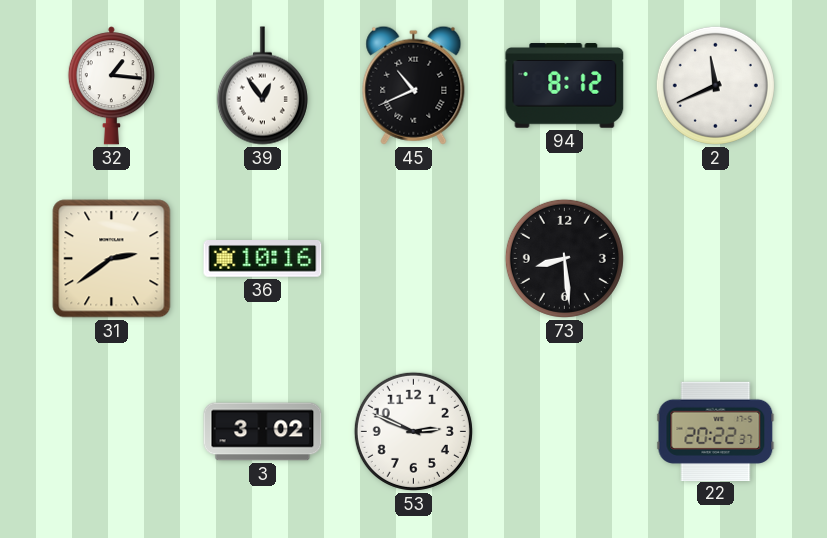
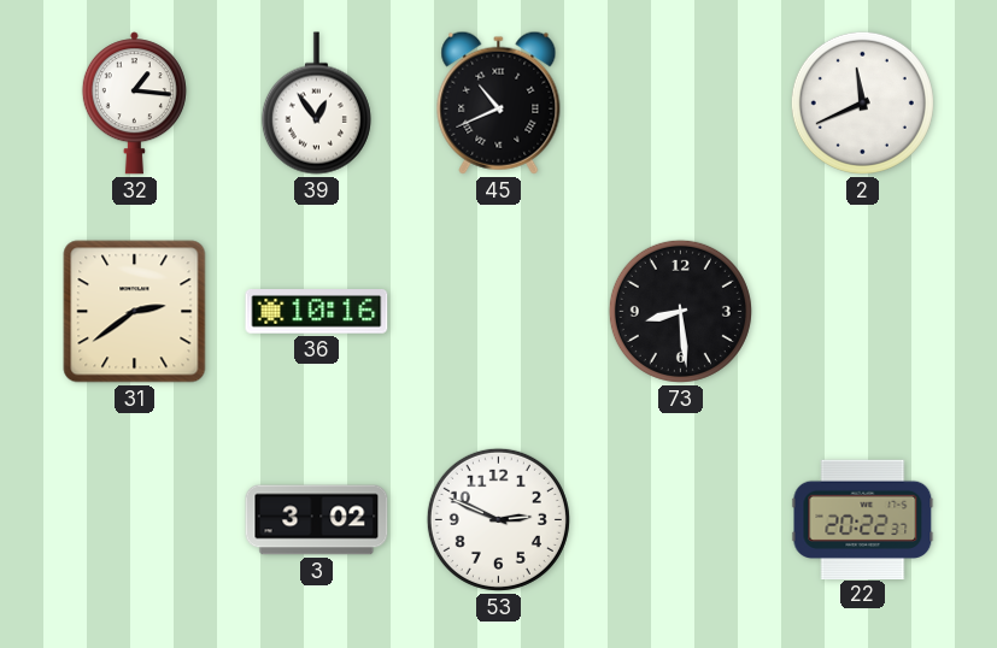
94: 8:12 -> none
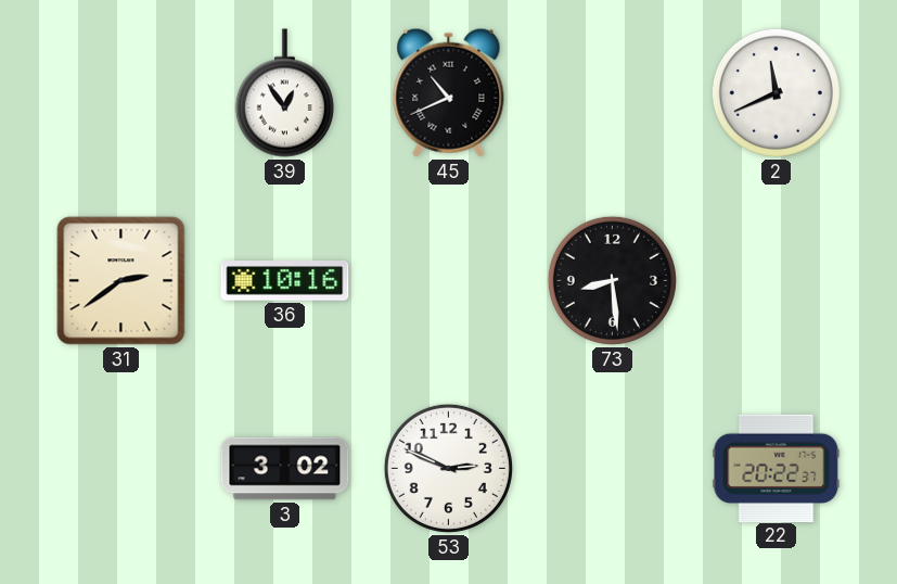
32: 1:16 -> none
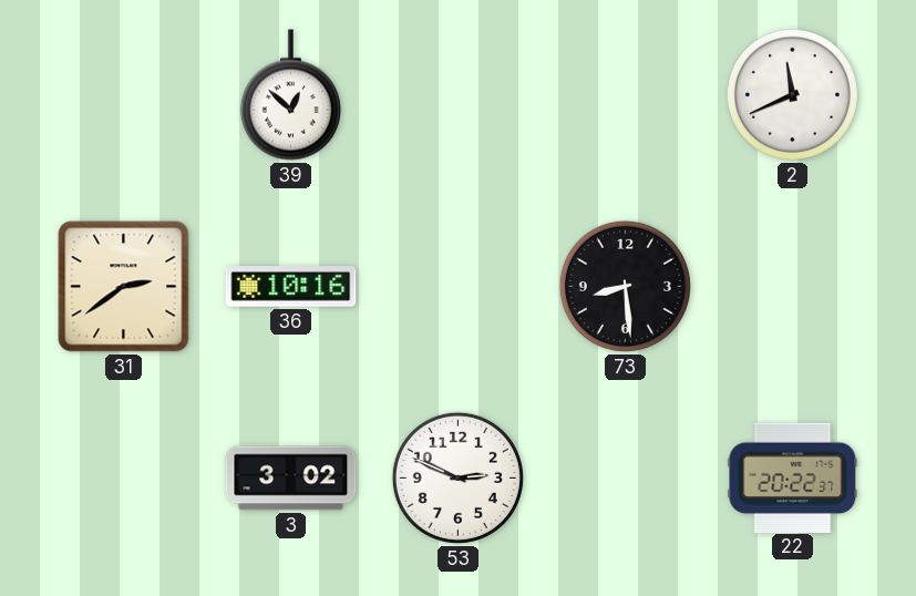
39: 12:54 -> 12:52
45: 10:41 -> none
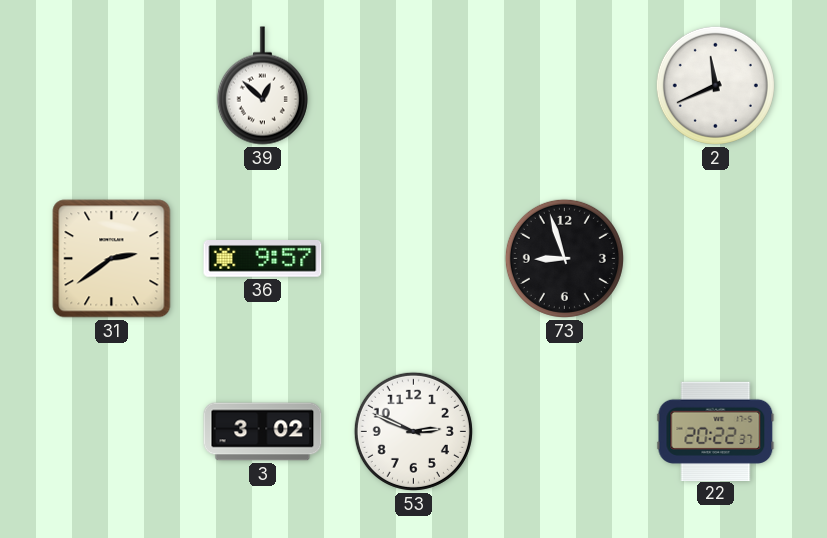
36: 10:16 -> 9:57
73: 8:29 -> 8:57
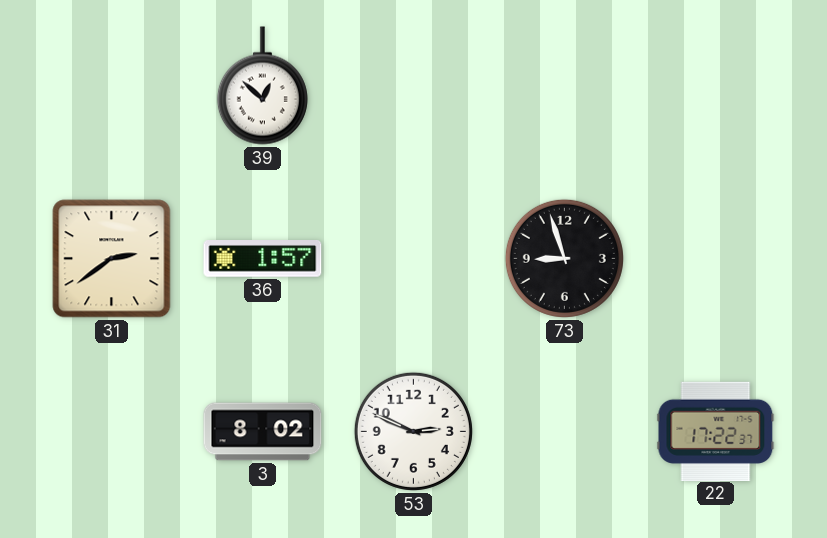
2: 11:41 -> none
36: 9:57 -> 1:57
3: 3:02 -> 8:02
22: 20:22 -> 17:22
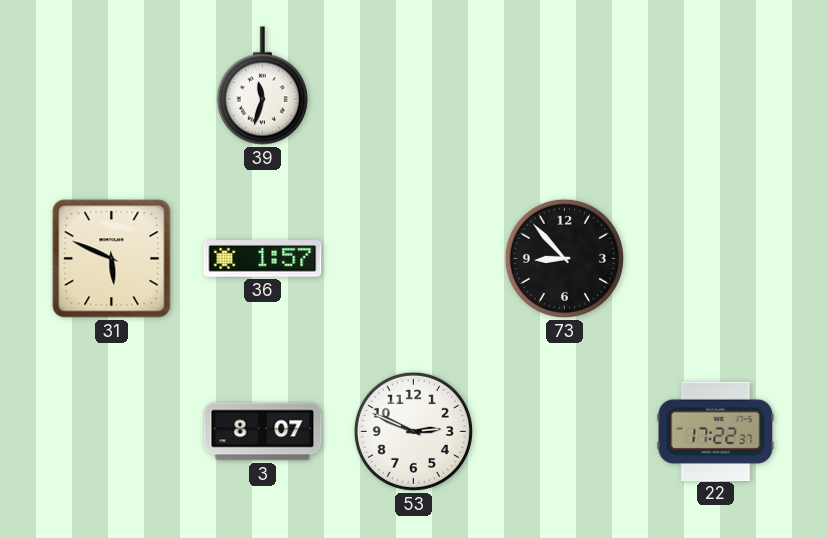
39: 12:52 -> 11:33
31: 2:39 -> 5:49
73: 8:57 -> 8:53
3: 8:02 -> 8:07
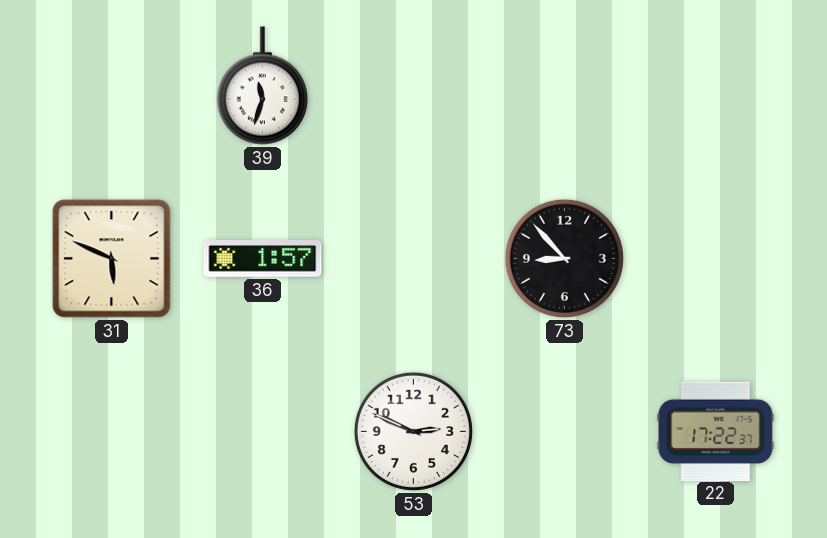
3: 8:07 -> none
